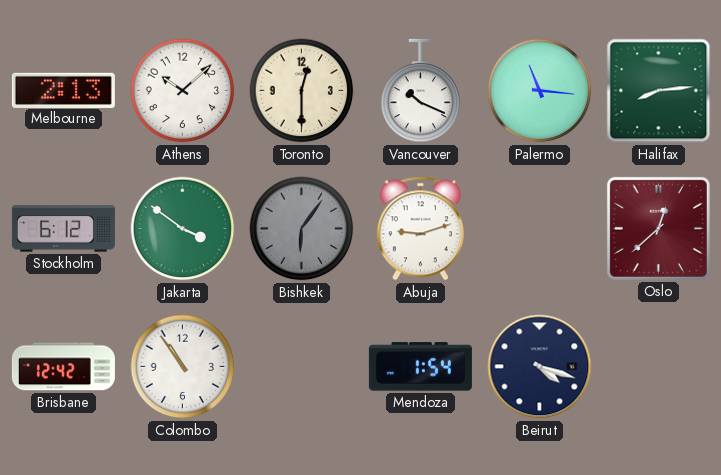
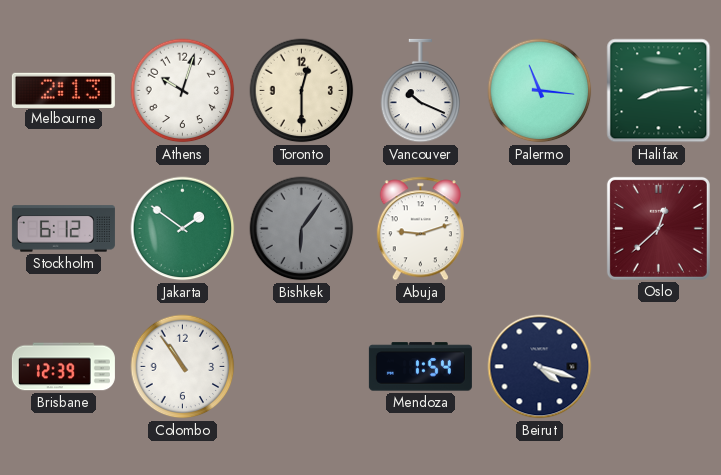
Athens: 10:08 -> 10:03
Jakarta: 3:51 -> 1:51
Brisbane: 12:42 -> 12:39
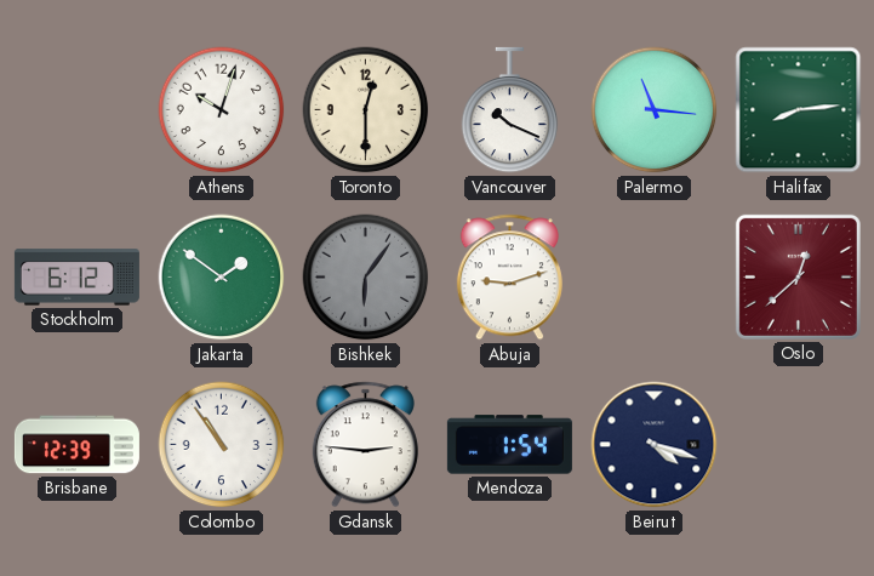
Melbourne: 2:13 -> none
Gdansk: none -> 2:46
